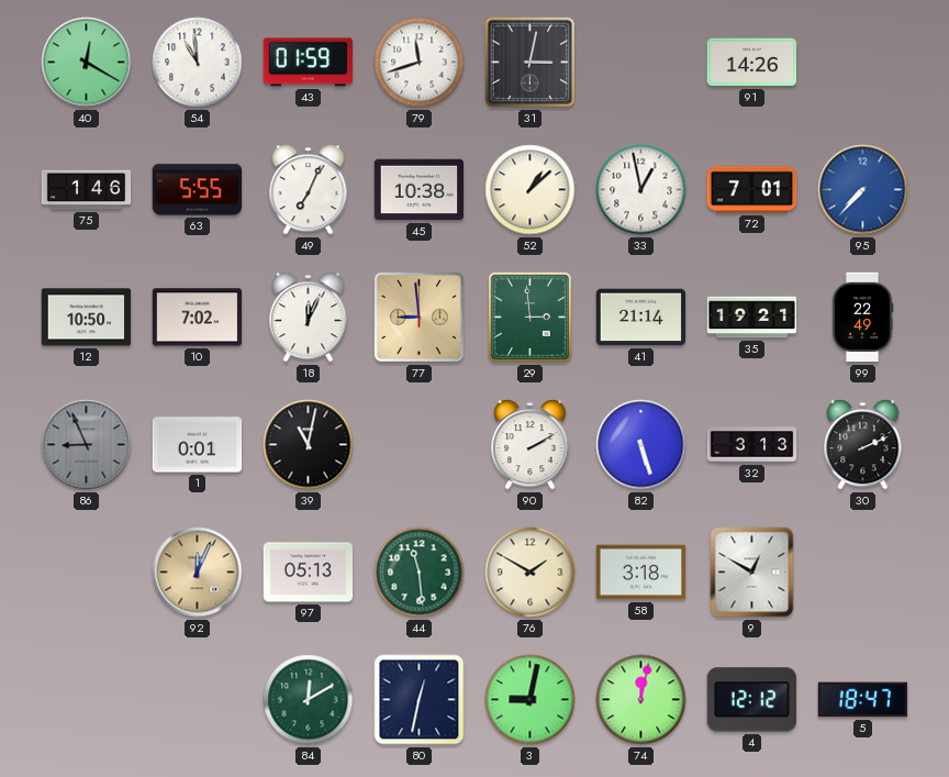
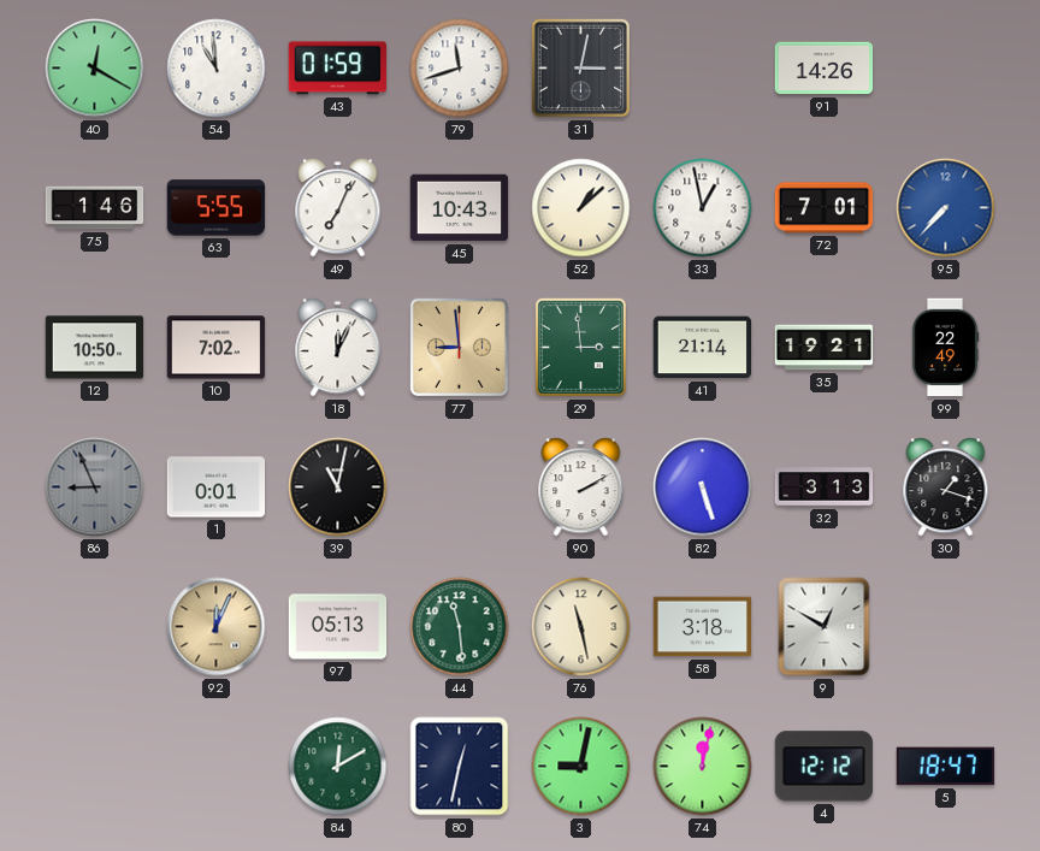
45: 10:38 -> 10:43
30: 2:11 -> 1:18
76: 1:50 -> 11:28
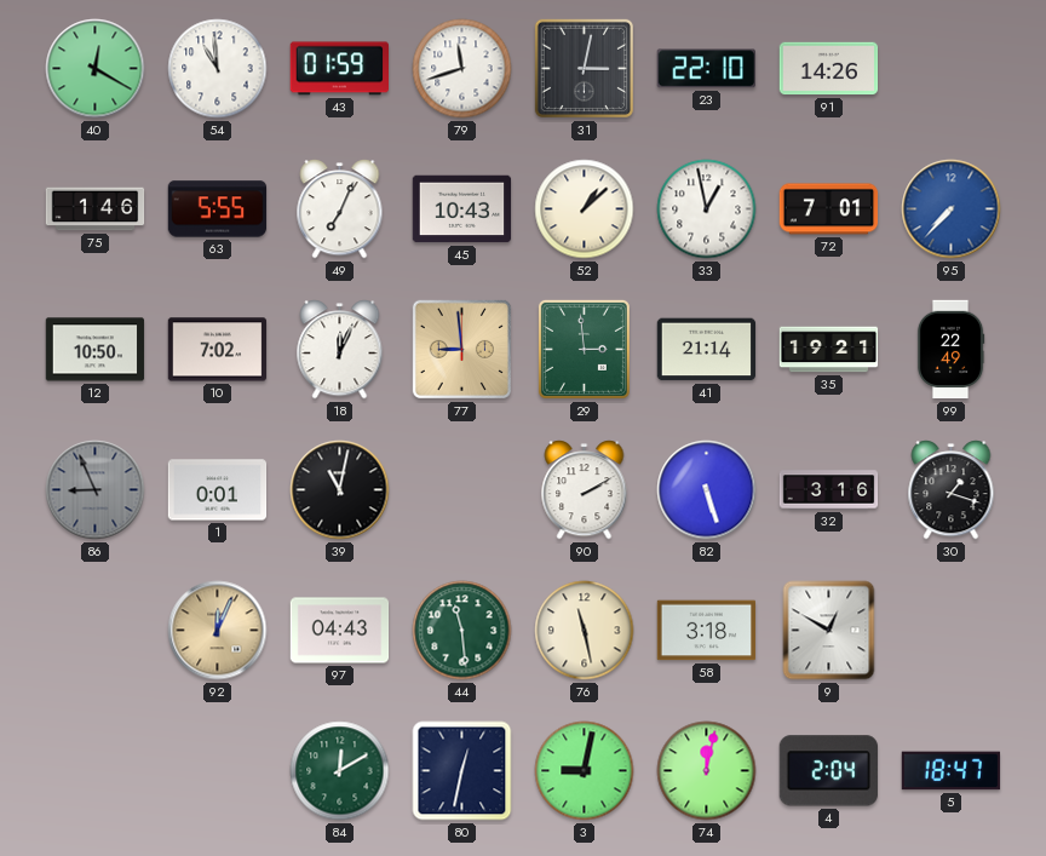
23: none -> 22:10
32: 3:13 -> 3:16
97: 05:13 -> 04:43
4: 12:12 -> 2:04
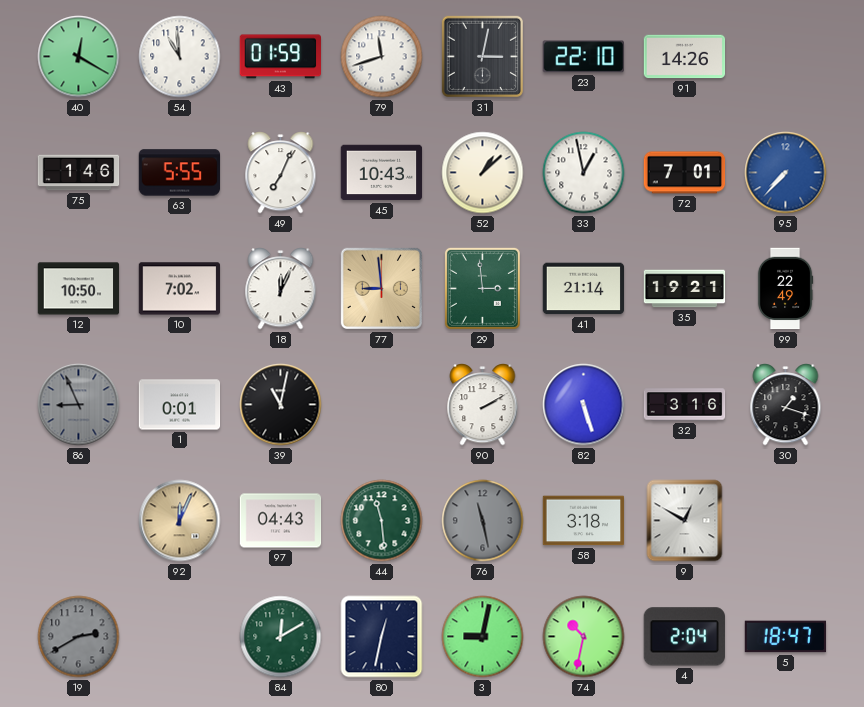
76 dial: cream -> grey
19: none -> 2:40
74: 12:02 -> 10:32
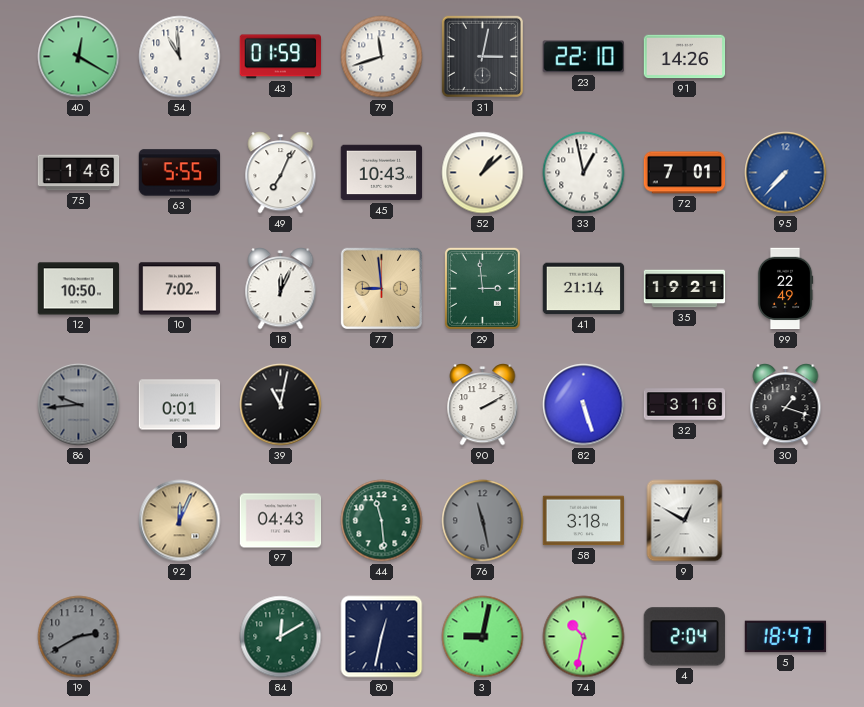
86: 8:56 -> 9:44
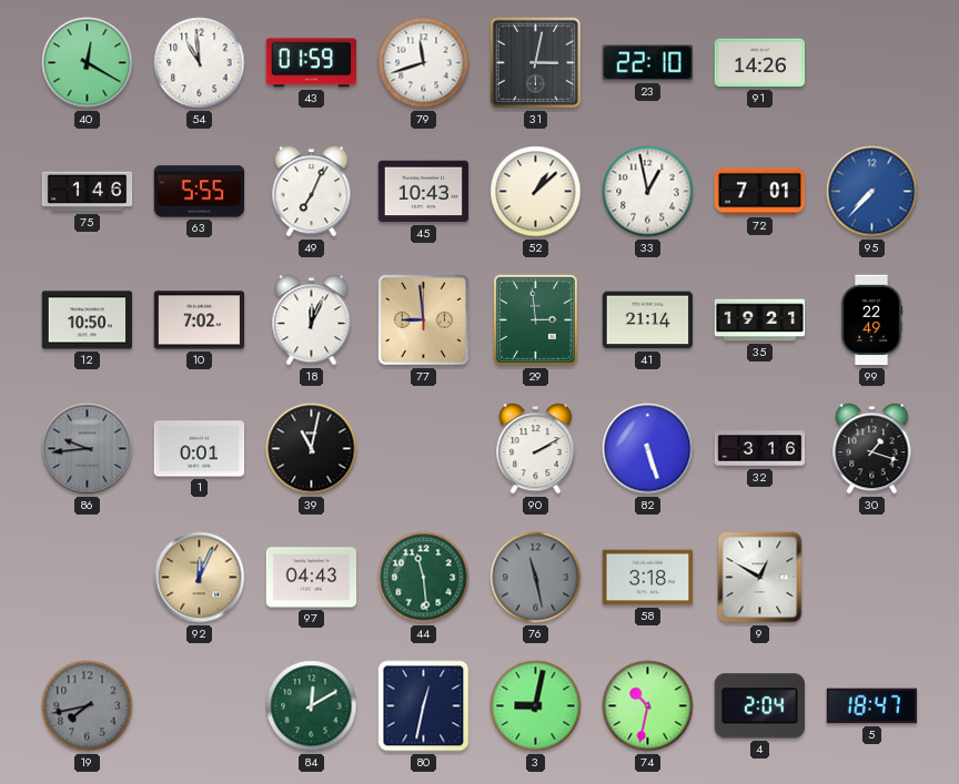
19: 2:40 -> 7:43
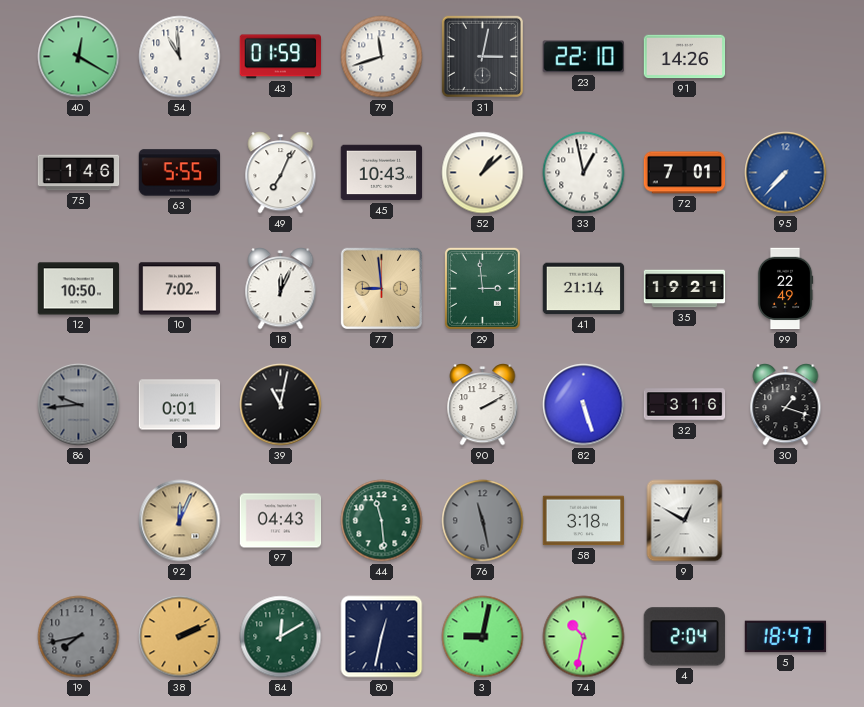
38: none -> 2:11
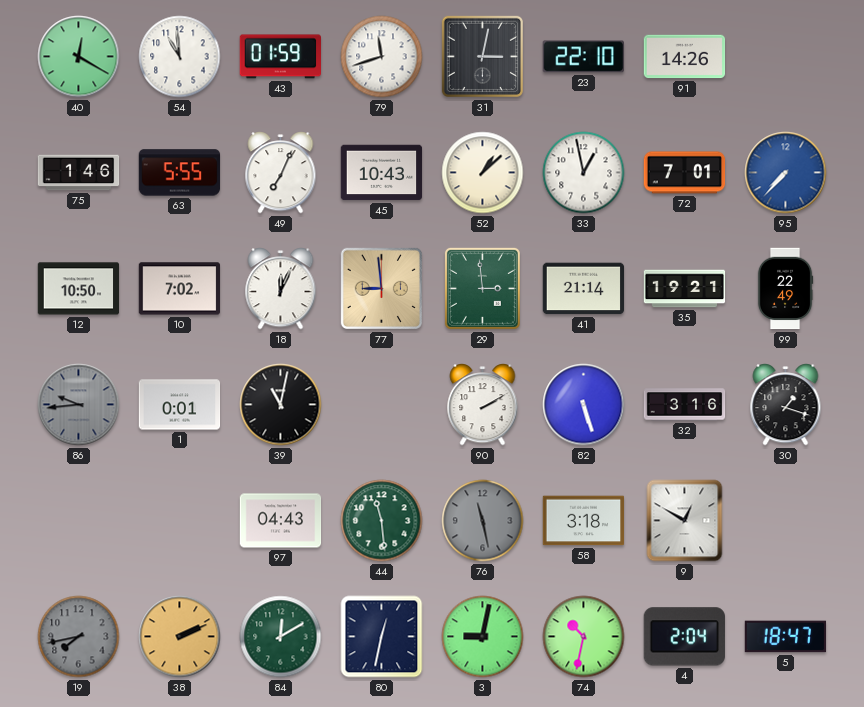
92: 12:04 -> none
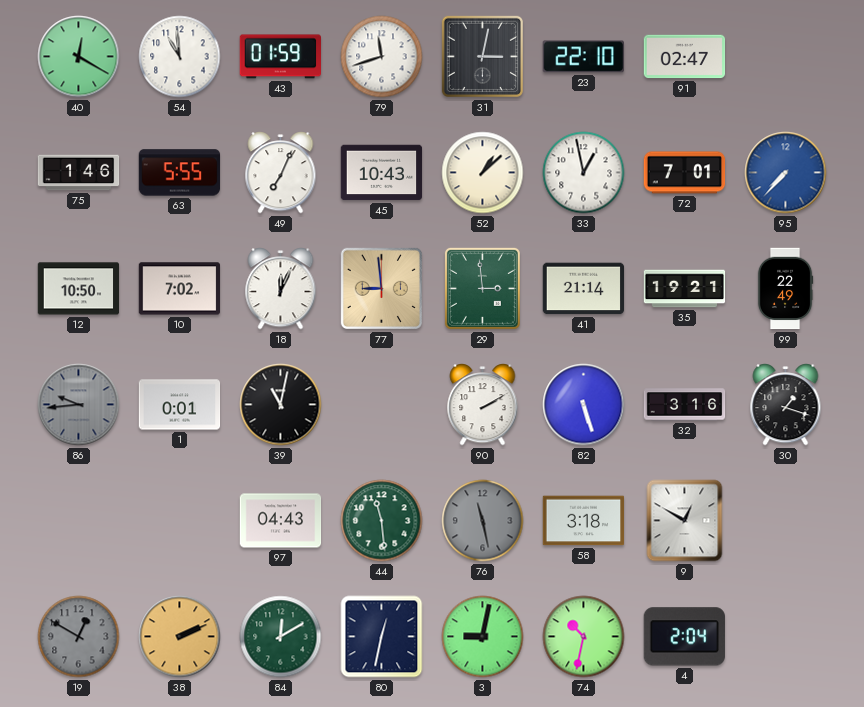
91: 14:26 -> 02:47
19: 7:43 -> 12:50
5: 18:47 -> none
